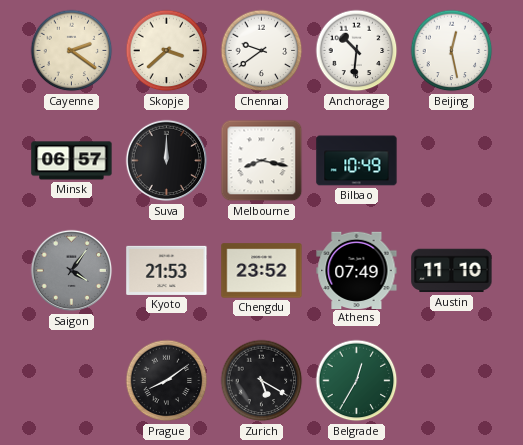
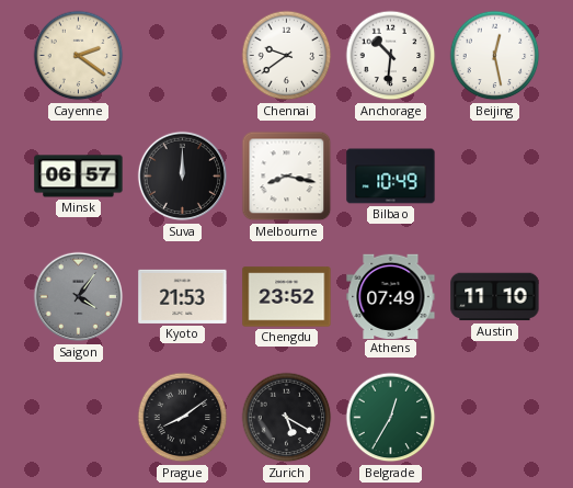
Skopje: 3:38 -> none
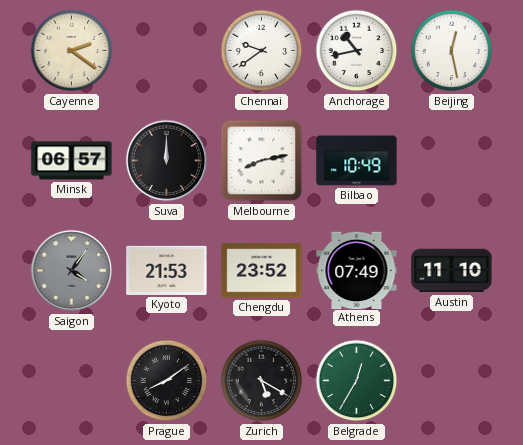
Anchorage: 10:31 -> 10:43
Melbourne: 8:17 -> 8:13
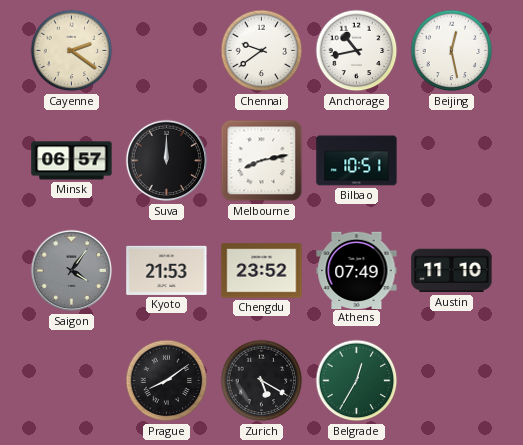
Bilbao: 10:49 -> 10:51
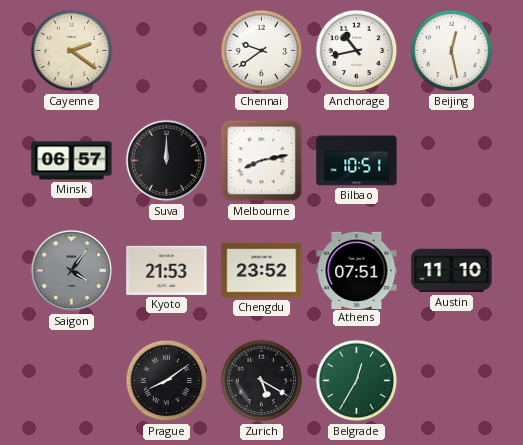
Athens: 07:49 -> 07:51
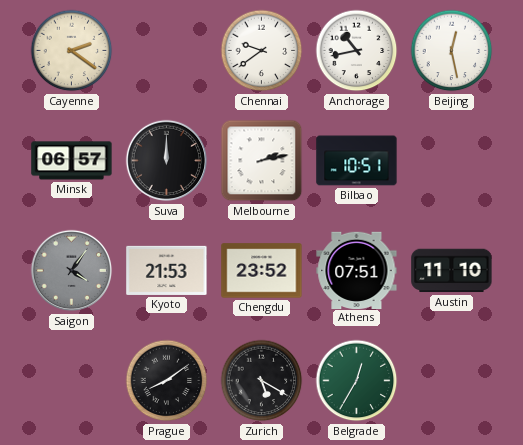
Melbourne: 8:13 -> 2:13
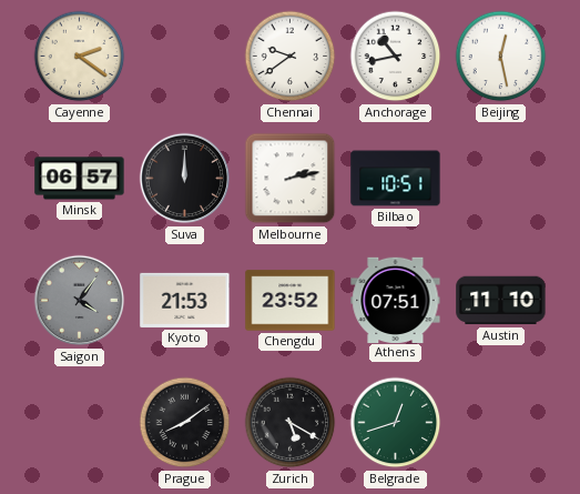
Belgrade: 12:35 -> 12:42
